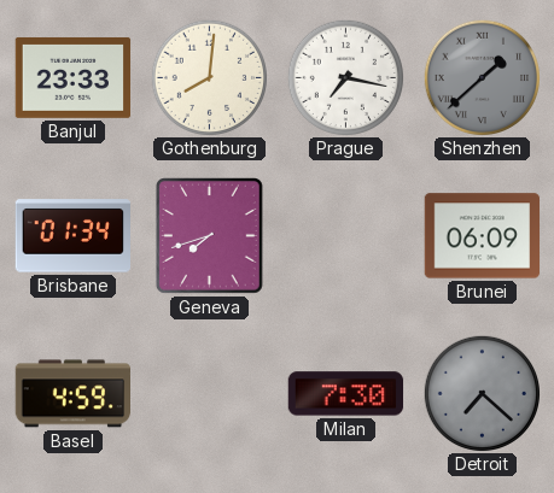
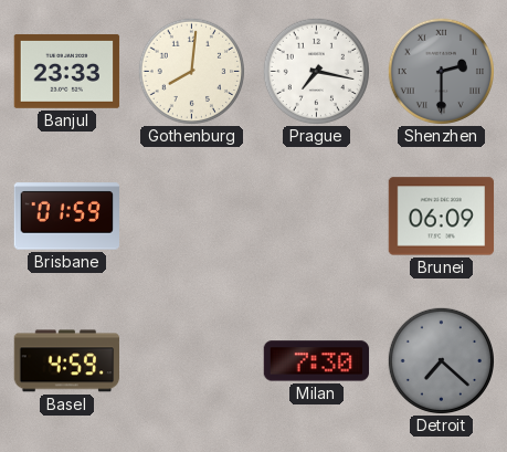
Shenzhen: 1:38 -> 2:30
Brisbane: 01:34 -> 01:59
Geneva: 7:42 -> none
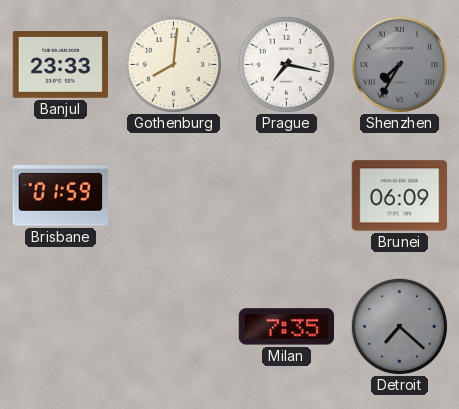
Shenzhen: 2:30 -> 7:35
Basel: 4:59 -> none
Milan: 7:30 -> 7:35
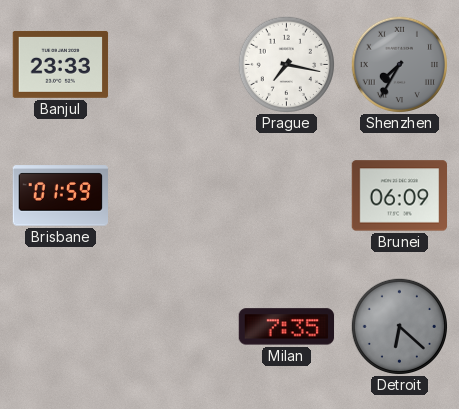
Gothenburg: 8:01 -> none
Detroit: 7:22 -> 6:22
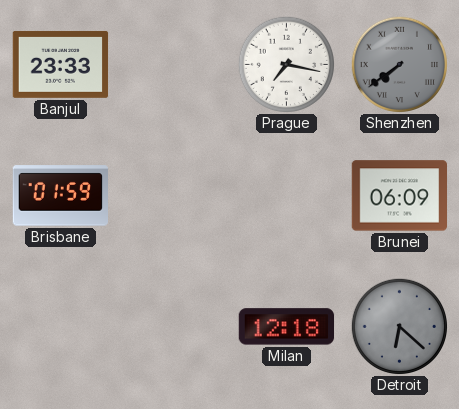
Shenzhen: 7:35 -> 7:39
Milan: 7:35 -> 12:18
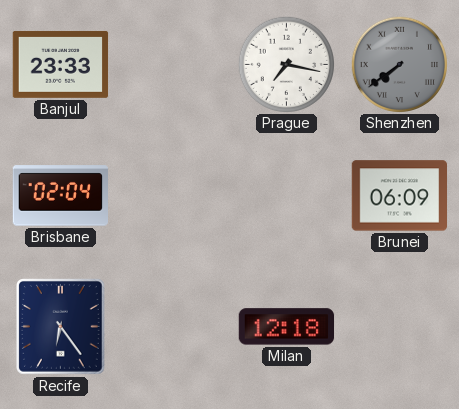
Brisbane: 01:59 -> 02:04
Recife: none -> 6:24
Detroit: 6:22 -> none
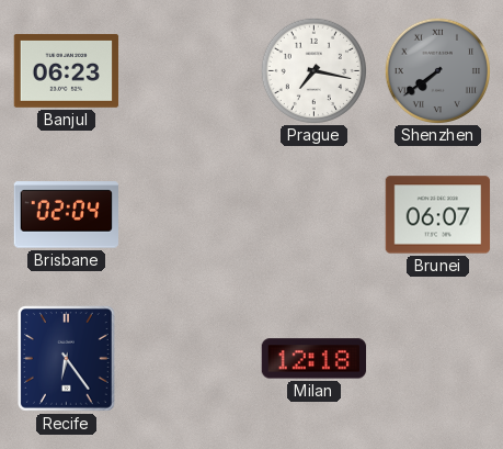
Banjul: 23:33 -> 06:23
Brunei: 06:09 -> 06:07
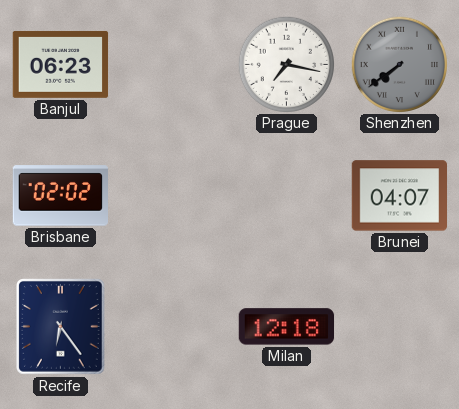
Brisbane: 02:04 -> 02:02
Brunei: 06:07 -> 04:07
